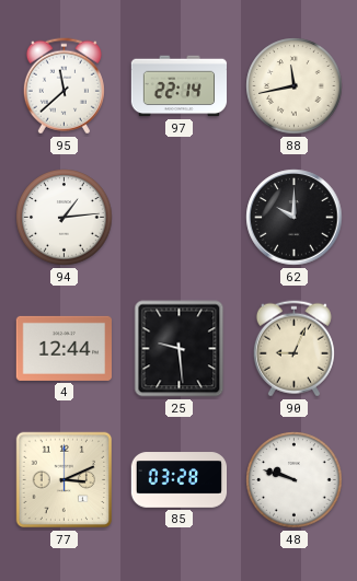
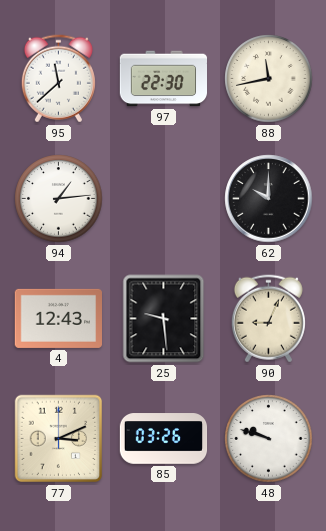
97: 22:14 -> 22:30
4: 12:44 -> 12:43
85: 03:28 -> 03:26
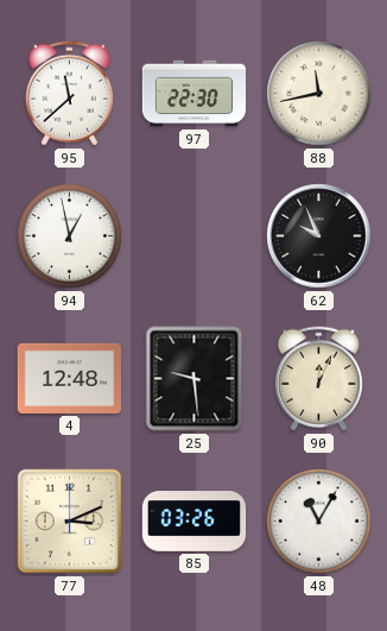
94: 1:14 -> 12:58
62: 10:00 -> 9:56
4: 12:43 -> 12:48
90: 9:04 -> 12:04
48: 9:48 -> 11:05
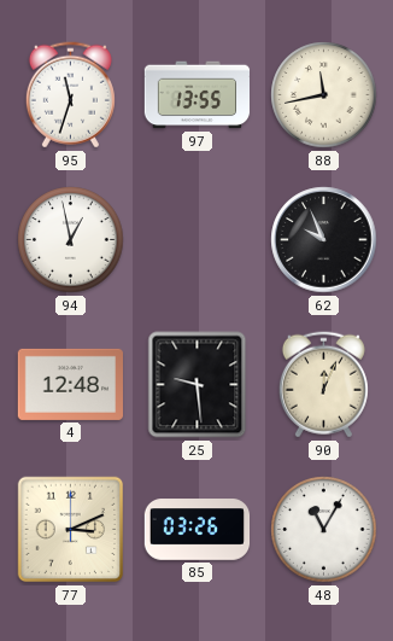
95: 11:38 -> 11:33
97: 22:30 -> 13:55
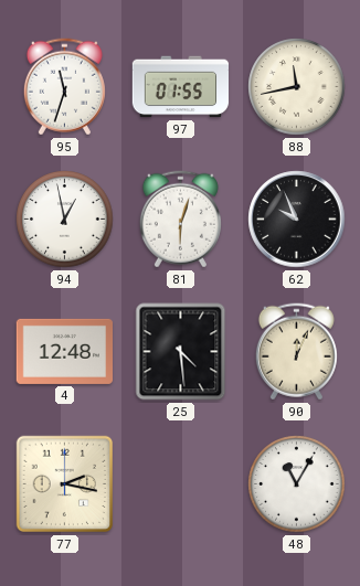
97: 13:55 -> 01:55
81: none -> 6:03
25: 9:29 -> 4:29
77: 3:11 -> 2:17
85: 03:26 -> none
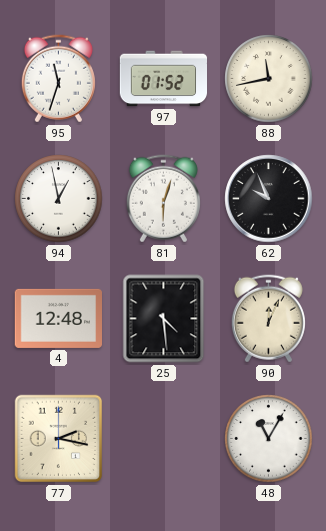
97: 01:55 -> 01:52
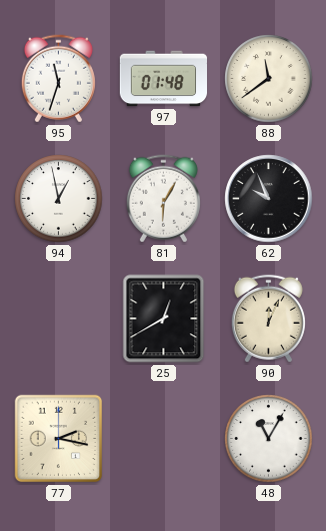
97: 01:52 -> 01:48
88: 11:43 -> 11:39
81: 6:03 -> 6:05
4: 12:48 -> none
25: 4:29 -> 12:40
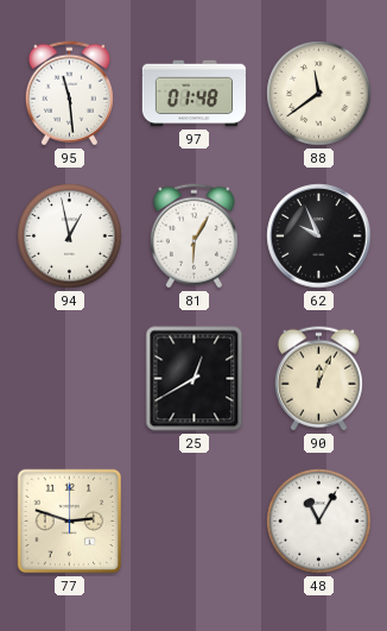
95: 11:33 -> 11:29
77: 2:17 -> 2:48
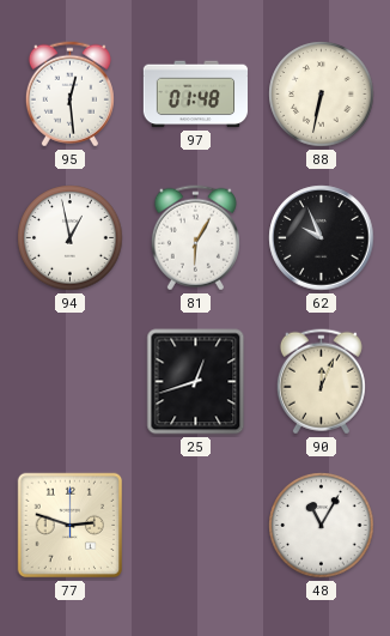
95: 11:29 -> 12:29
88: 11:39 -> 6:32
25: 12:40 -> 12:42
